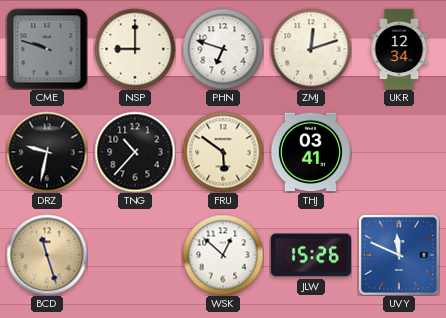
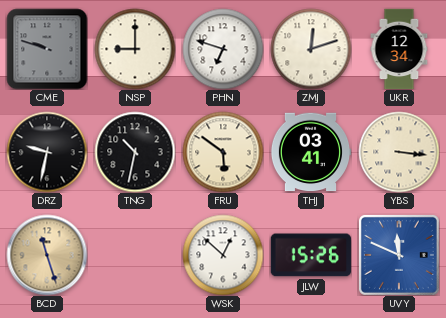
TNG: 10:37 -> 10:32
YBS: none -> 3:16
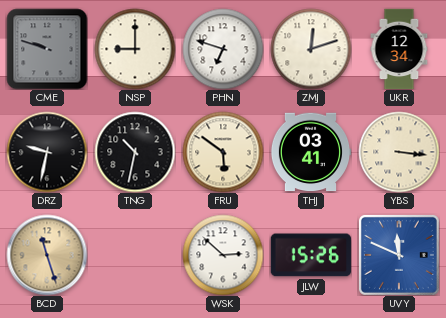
WSK: 12:52 -> 2:52
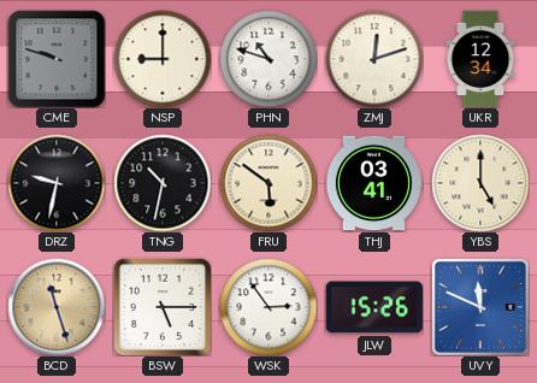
PHN: 6:48 -> 10:48
YBS: 3:16 -> 5:00
BSW: none -> 5:15
WSK: 2:52 -> 2:54
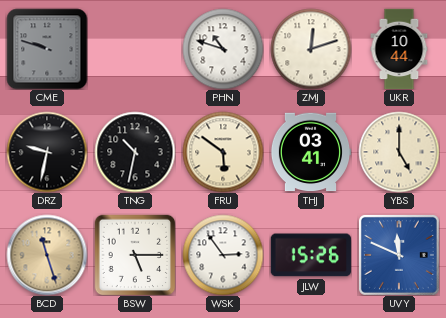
NSP: 9:00 -> none
UKR: 12:34 -> 10:44
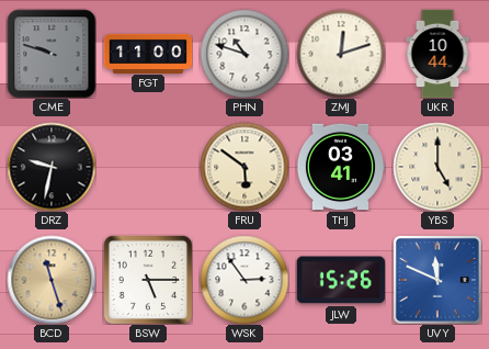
FGT: none -> 11:00
TNG: 10:32 -> none
